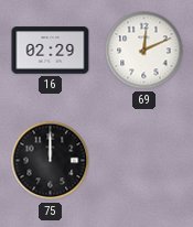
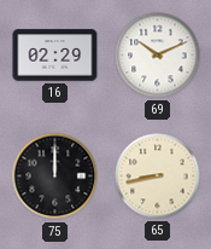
69: 12:11 -> 10:11
65: none -> 8:43
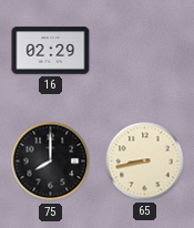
69: 10:11 -> none
75: 12:00 -> 8:00
